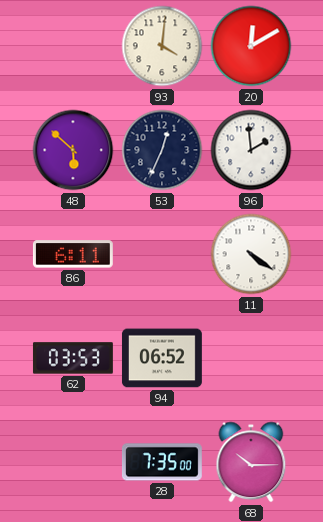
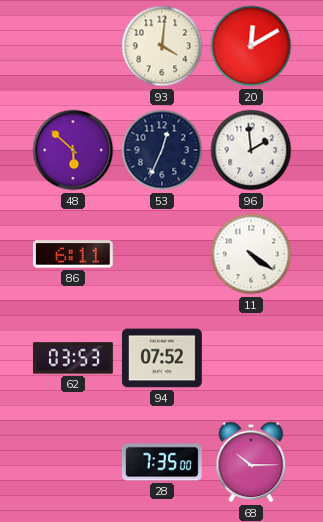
94: 06:52 -> 07:52
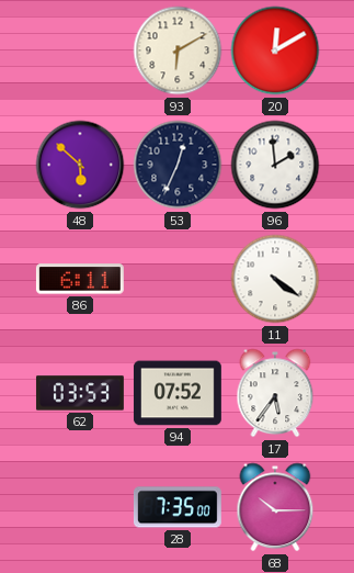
93: 4:01 -> 6:10
17: none -> 5:36
